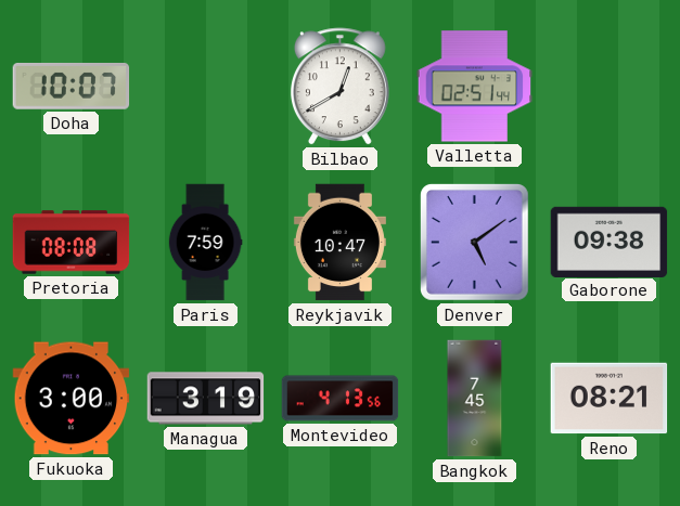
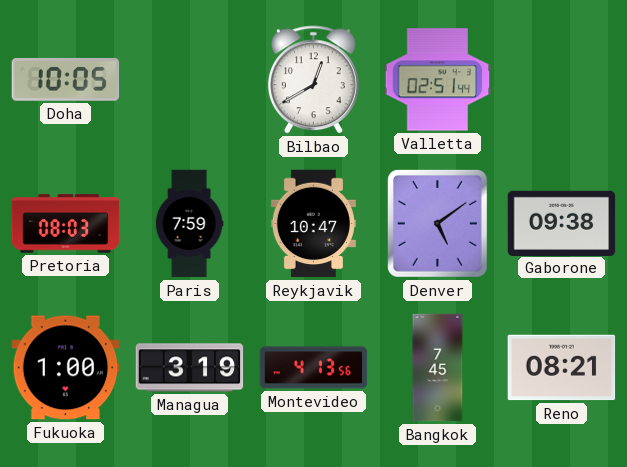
Doha: 10:07 -> 10:05
Pretoria: 08:08 -> 08:03
Fukuoka: 3:00 -> 1:00
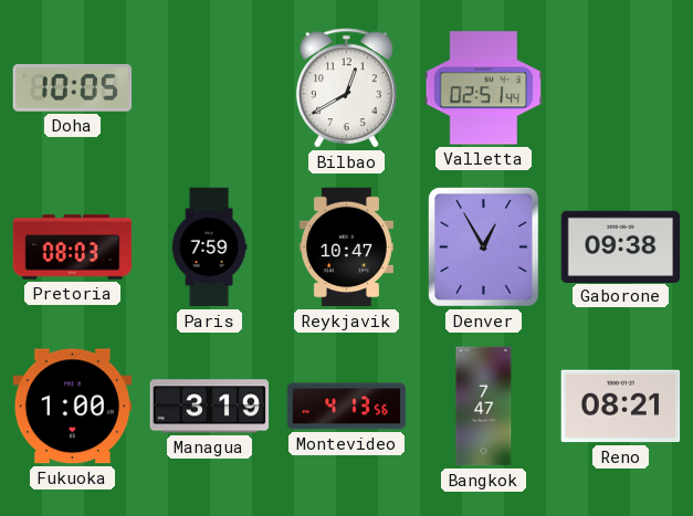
Denver: 5:09 -> 12:55
Bangkok: 7:45 -> 7:47
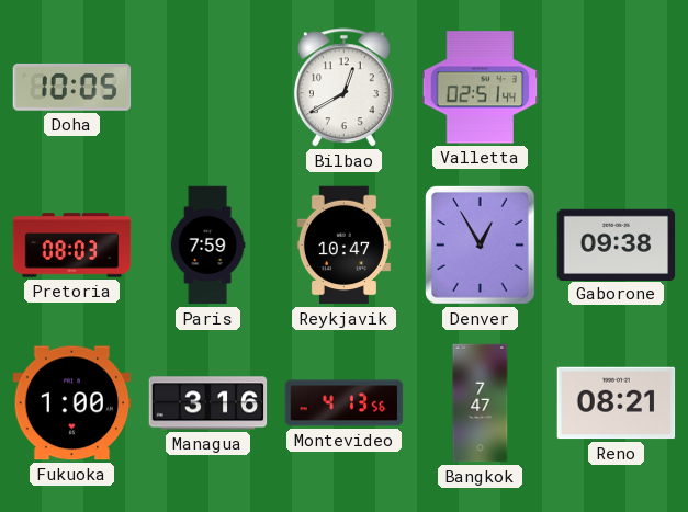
Managua: 3:19 -> 3:16
